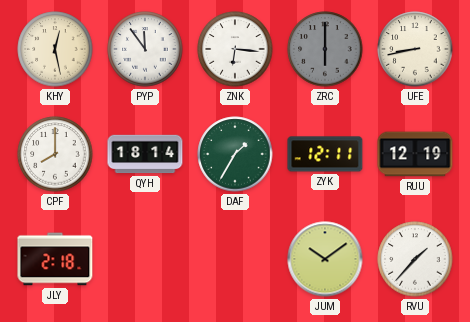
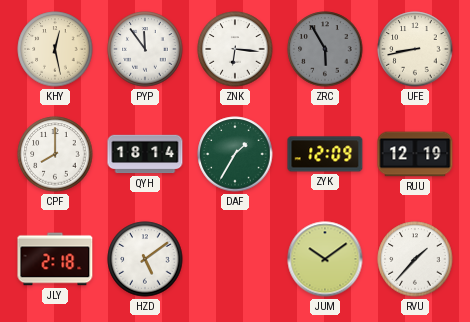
ZRC: 6:00 -> 5:55
ZYK: 12:11 -> 12:09
HZD: none -> 5:09
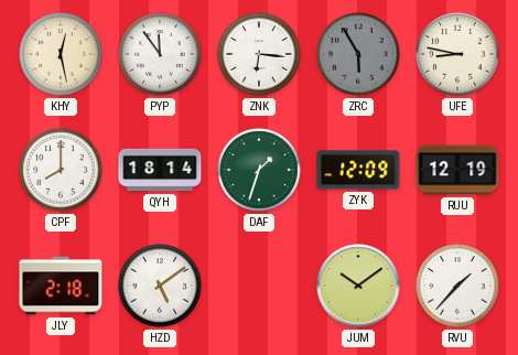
UFE: 8:43 -> 8:47
DAF: 1:35 -> 1:33
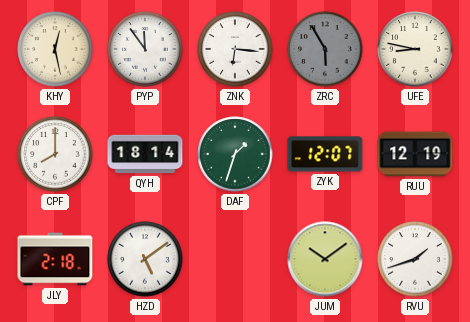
ZYK: 12:09 -> 12:07
RVU: 1:37 -> 1:42
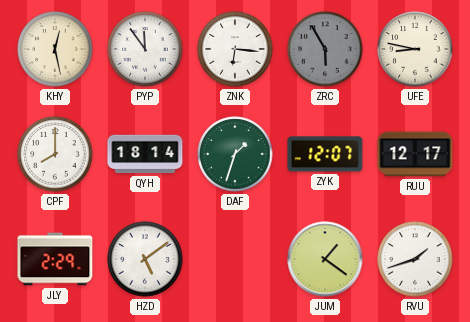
RUU: 12:19 -> 12:17
JLY: 2:18 -> 2:29
JUM: 10:09 -> 1:21
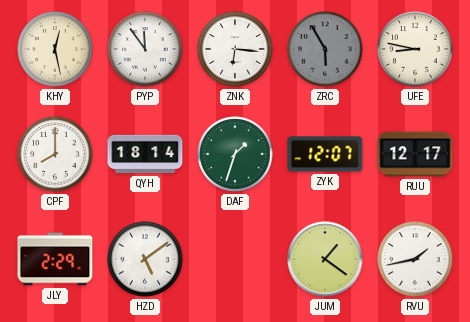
RVU: 1:42 -> 1:43
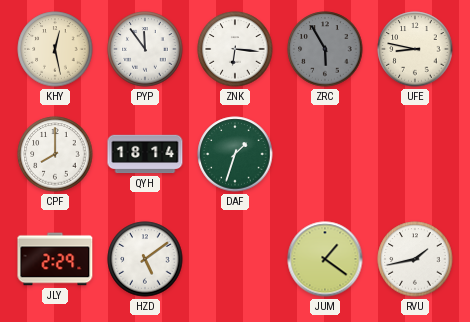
ZYK: 12:07 -> none
RUU: 12:17 -> none
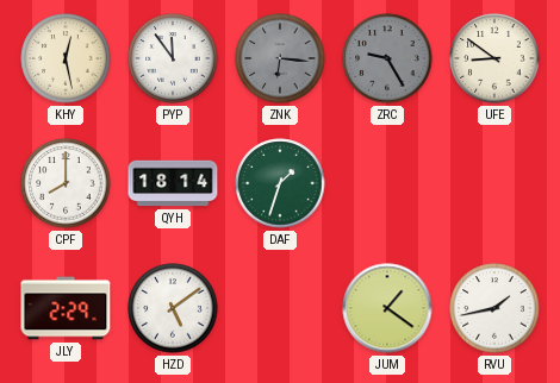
ZNK dial: white -> grey
ZRC: 5:55 -> 9:25
UFE: 8:47 -> 8:51
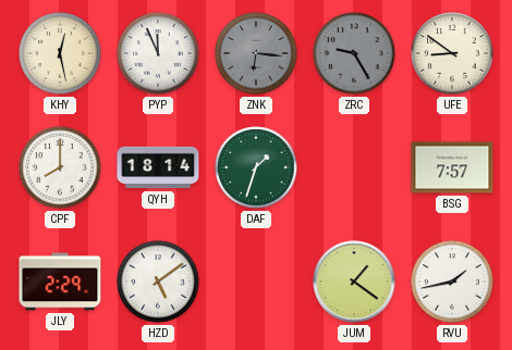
PYP: 11:54 -> 11:56
BSG: none -> 7:57
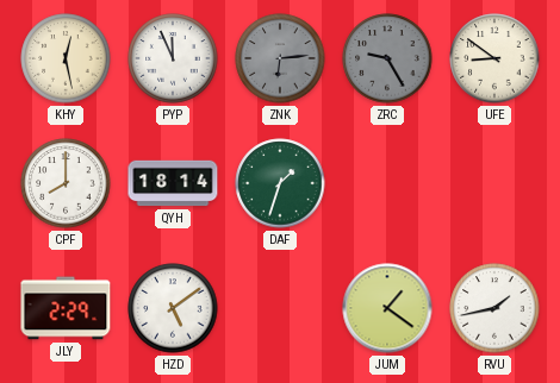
ZNK: 6:16 -> 6:14
BSG: 7:57 -> none
